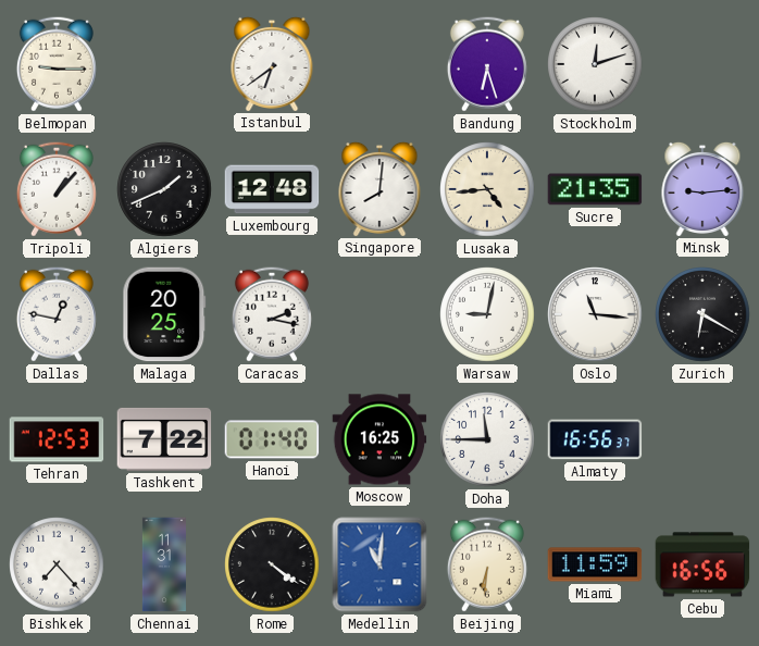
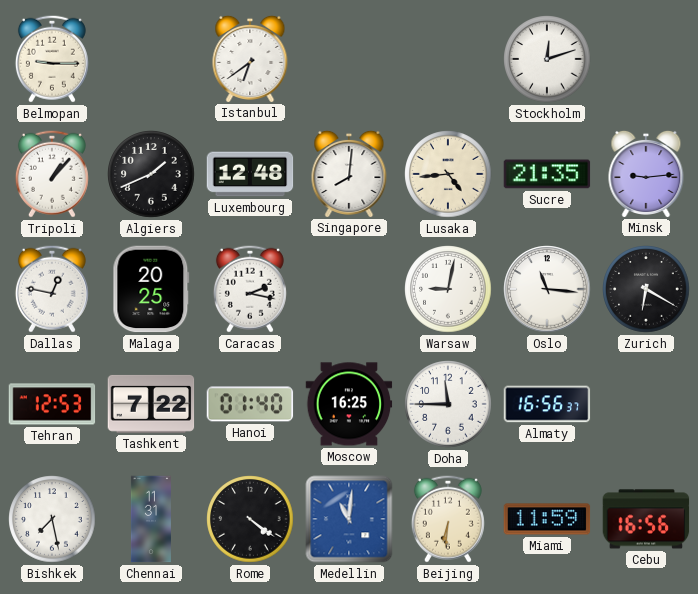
Bandung: 6:27 -> none
Bishkek: 7:23 -> 7:28
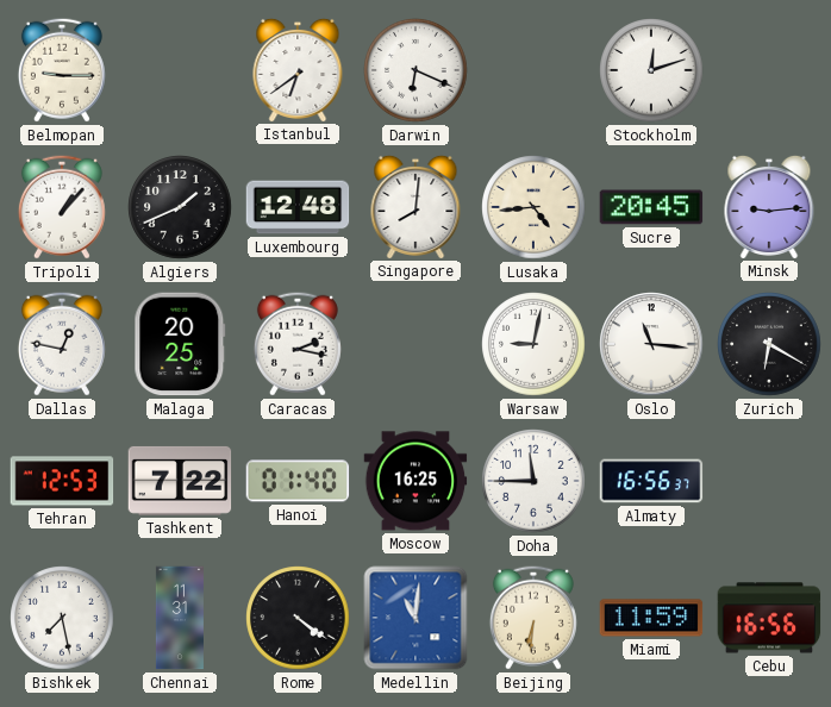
Darwin: none -> 6:19
Sucre: 21:35 -> 20:45
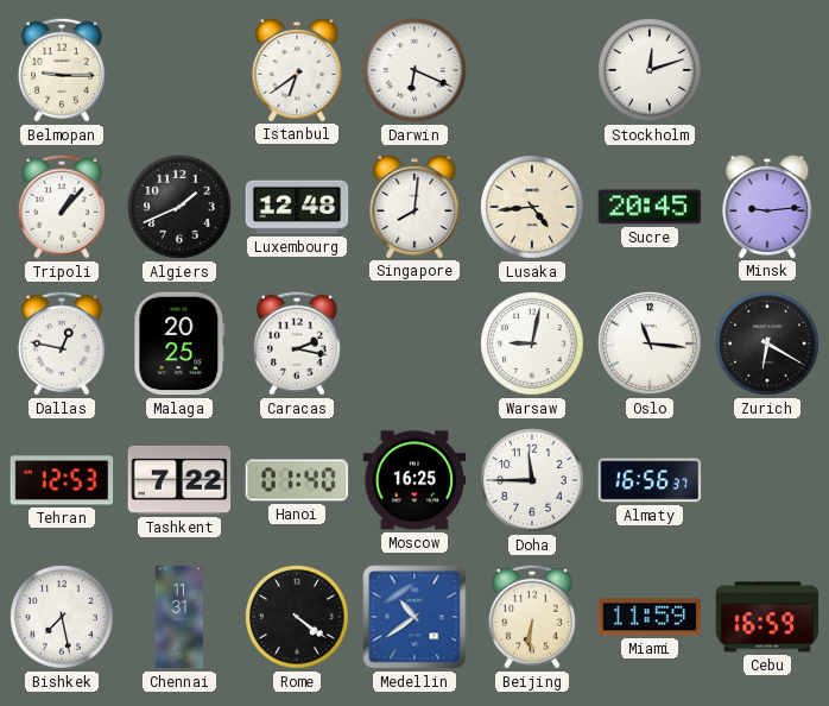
Medellin: 11:01 -> 10:39
Cebu: 16:56 -> 16:59
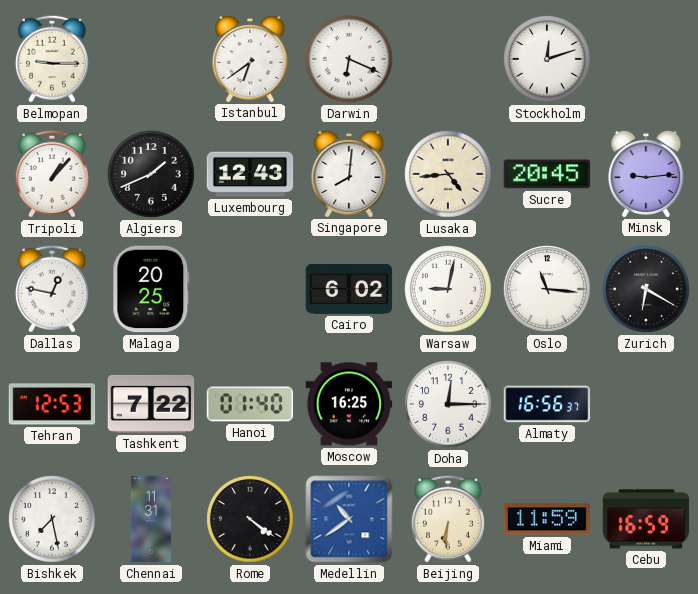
Luxembourg: 12:48 -> 12:43
Caracas: 2:17 -> none
Cairo: none -> 6:02
Doha: 11:45 -> 12:15
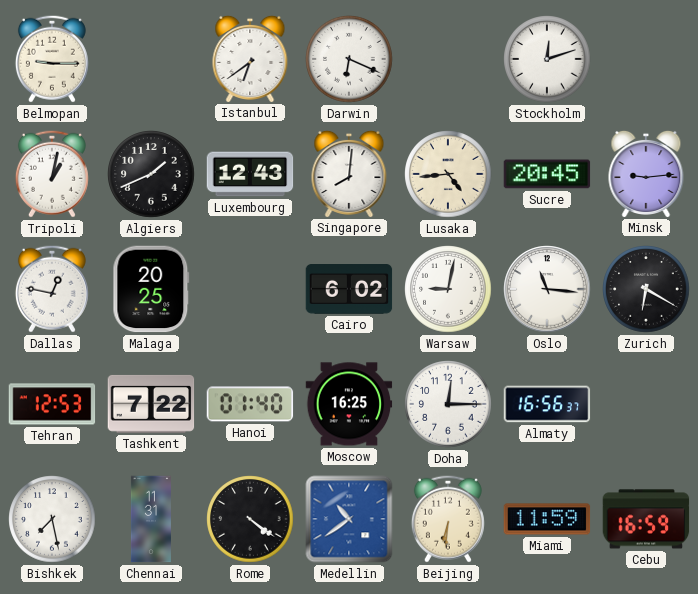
Tripoli: 1:07 -> 1:02
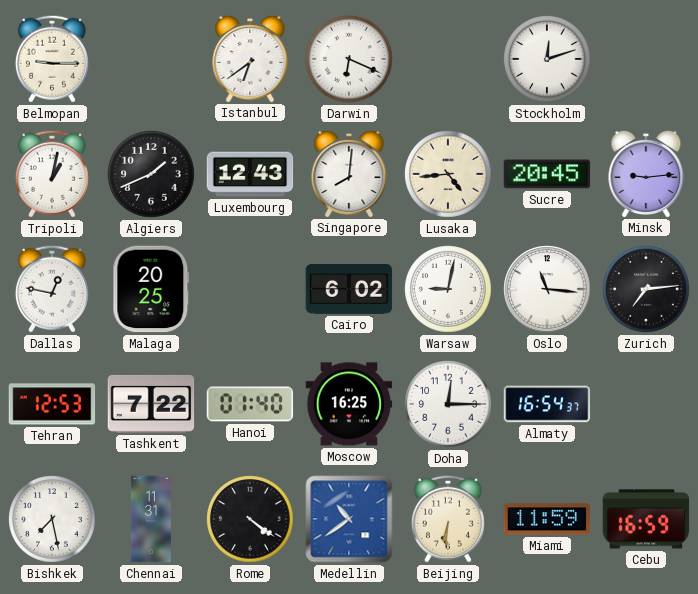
Zurich: 6:20 -> 7:14
Almaty: 16:56 -> 16:54
